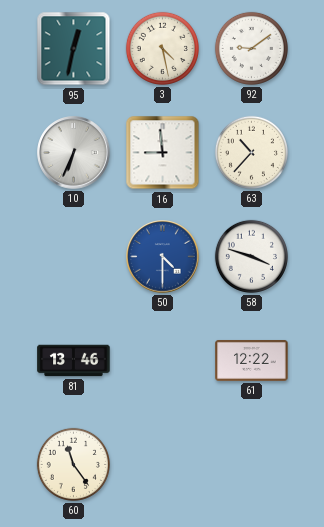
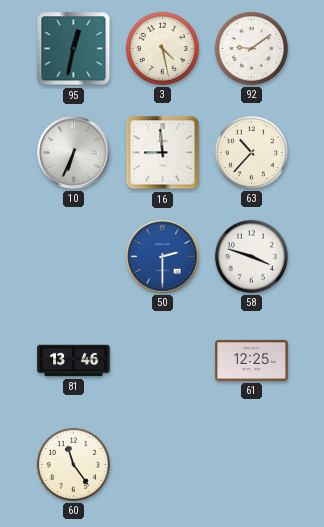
50: 4:30 -> 2:30
61: 12:22 -> 12:25
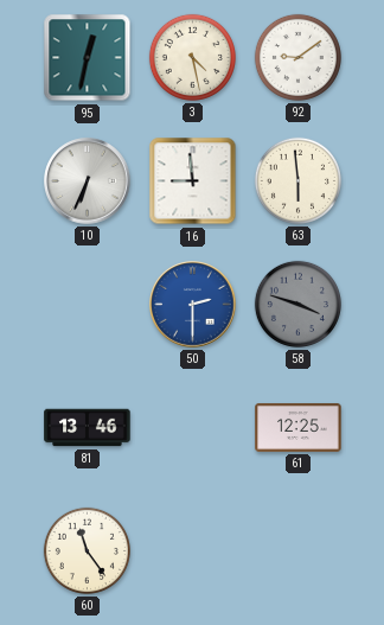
63: 10:37 -> 5:59
58 dial: white -> grey
